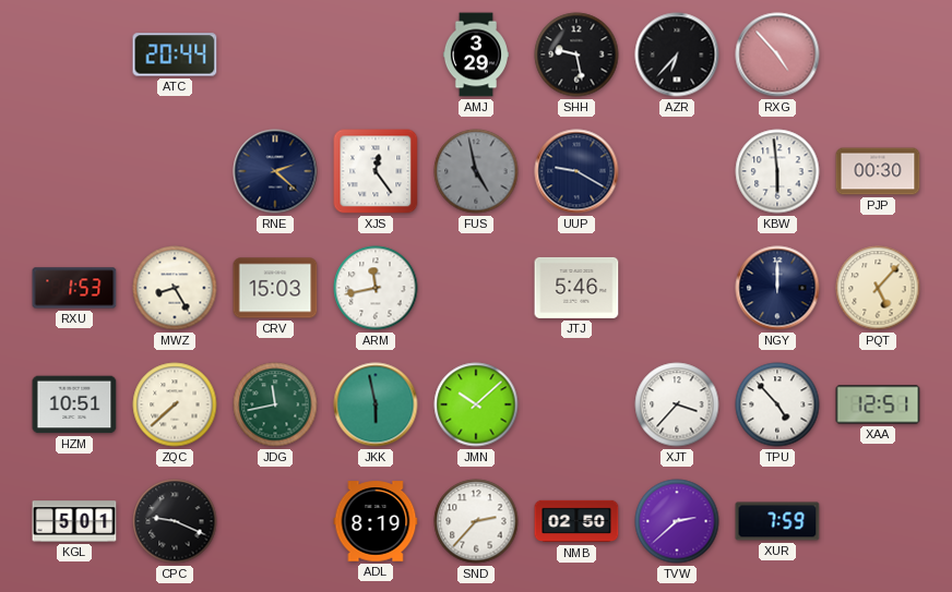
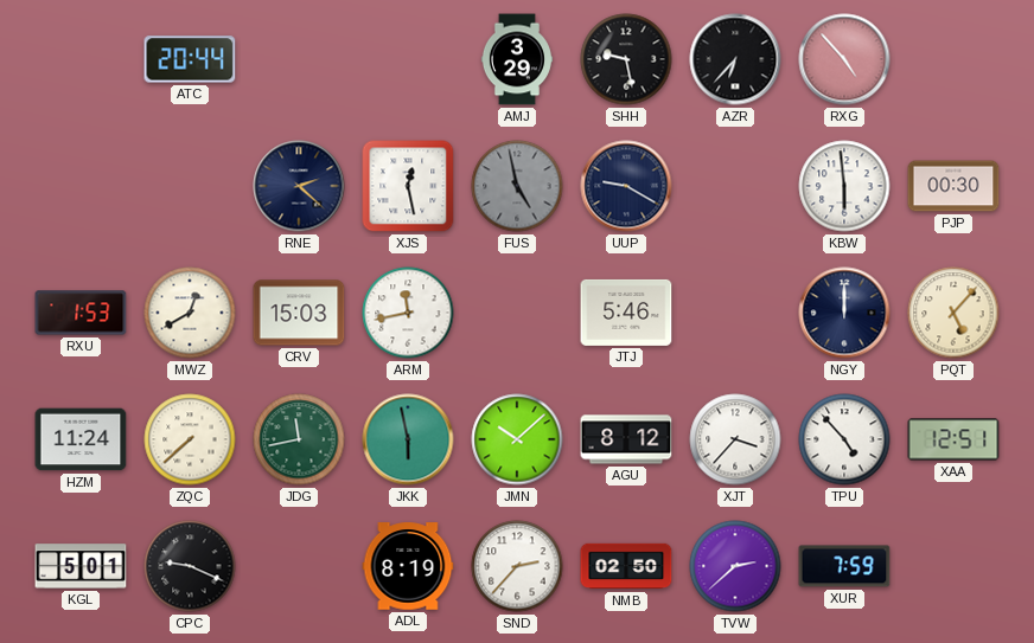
XJS: 12:24 -> 12:28
MWZ: 8:25 -> 12:40
HZM: 10:51 -> 11:24
AGU: none -> 8:12
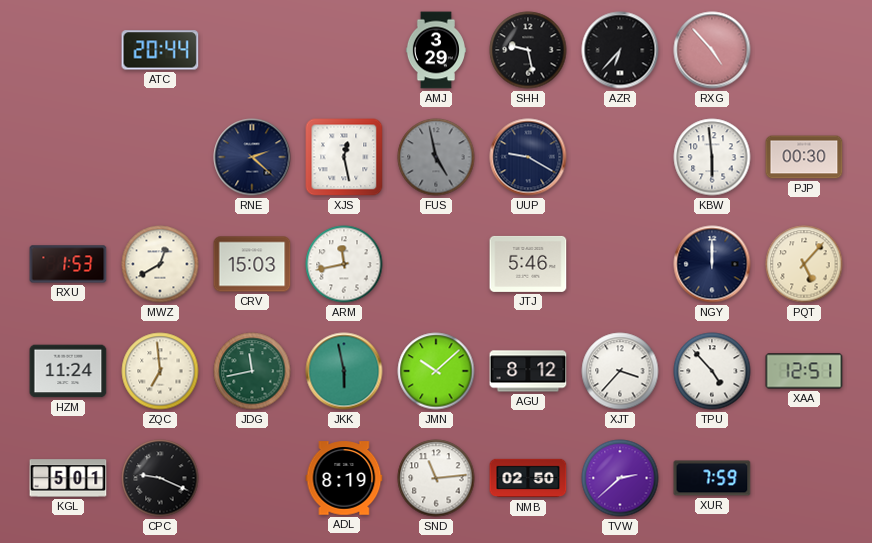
ZQC: 7:38 -> 6:59
SND: 2:37 -> 11:14
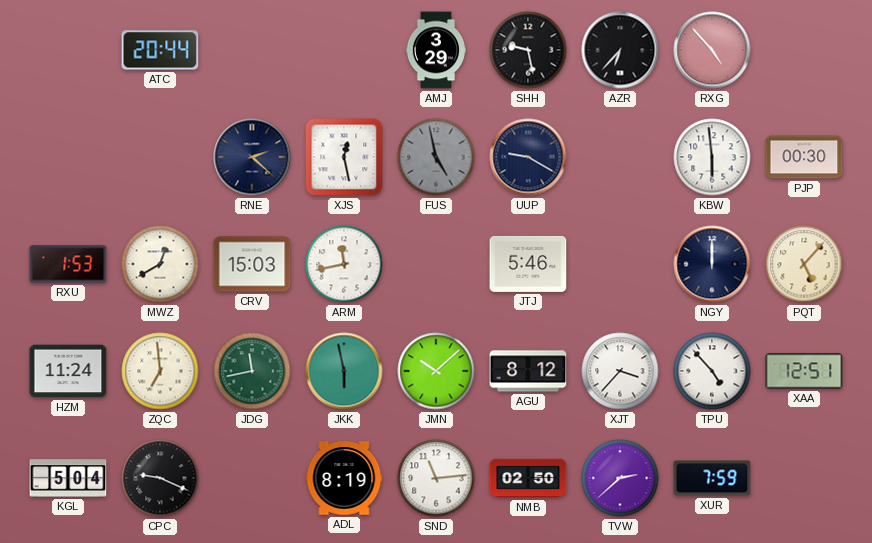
KGL: 5:01 -> 5:04
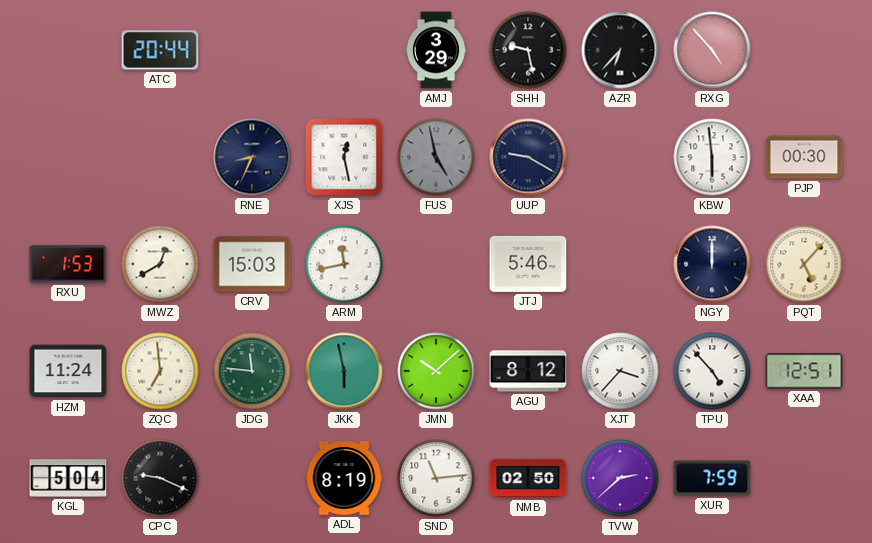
RNE: 2:22 -> 8:34
JDG: 11:43 -> 11:46
